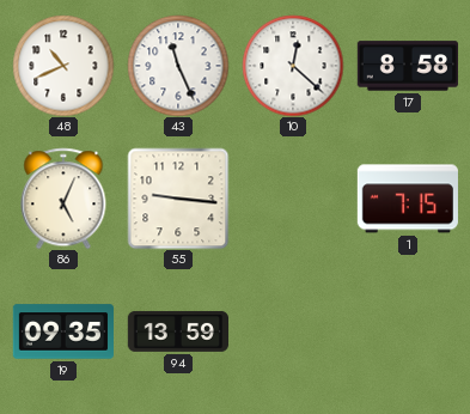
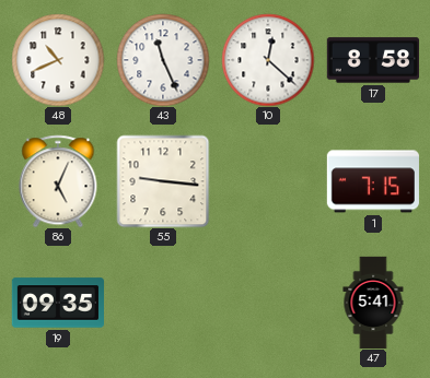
94: 13:59 -> none
47: none -> 5:41
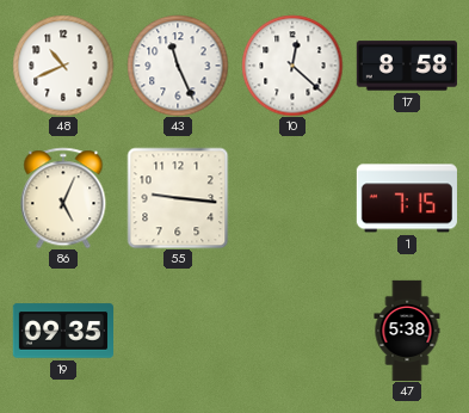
47: 5:41 -> 5:38
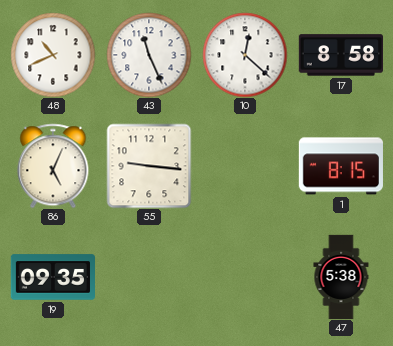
1: 7:15 -> 8:15
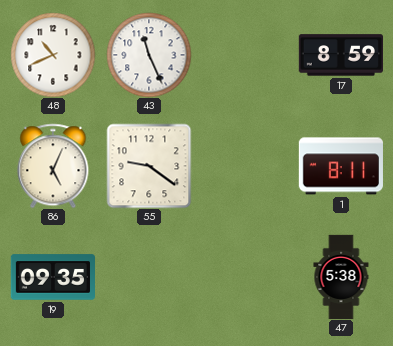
10: 12:22 -> none
17: 8:58 -> 8:59
55: 9:16 -> 9:21
1: 8:15 -> 8:11
